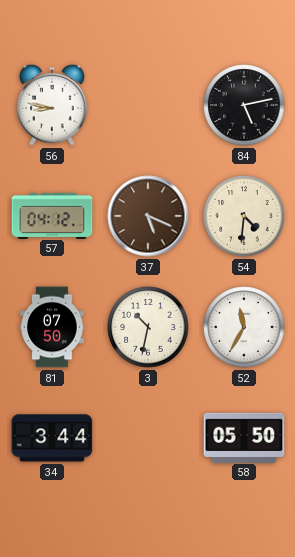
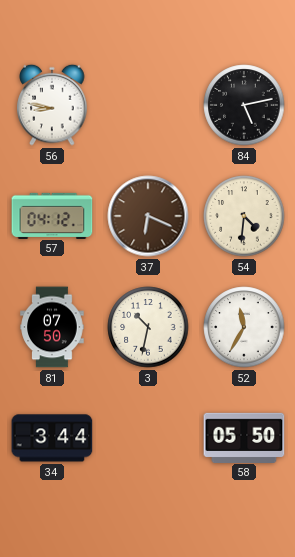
37: 5:19 -> 6:19
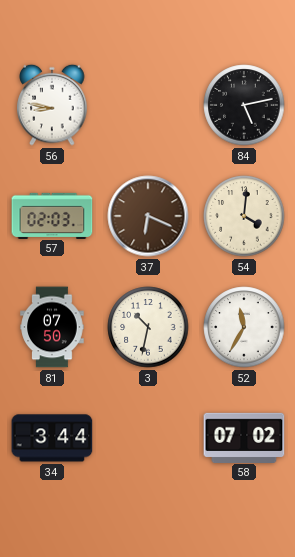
57: 04:12 -> 02:03
54: 4:31 -> 4:01
58: 05:50 -> 07:02
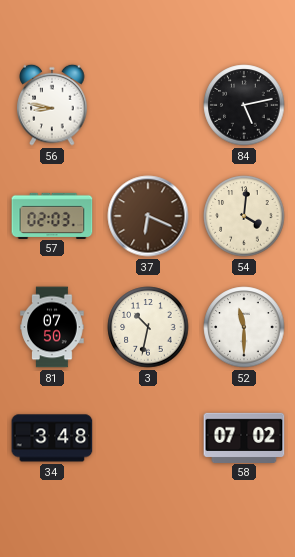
52: 11:35 -> 11:30
34: 3:44 -> 3:48
